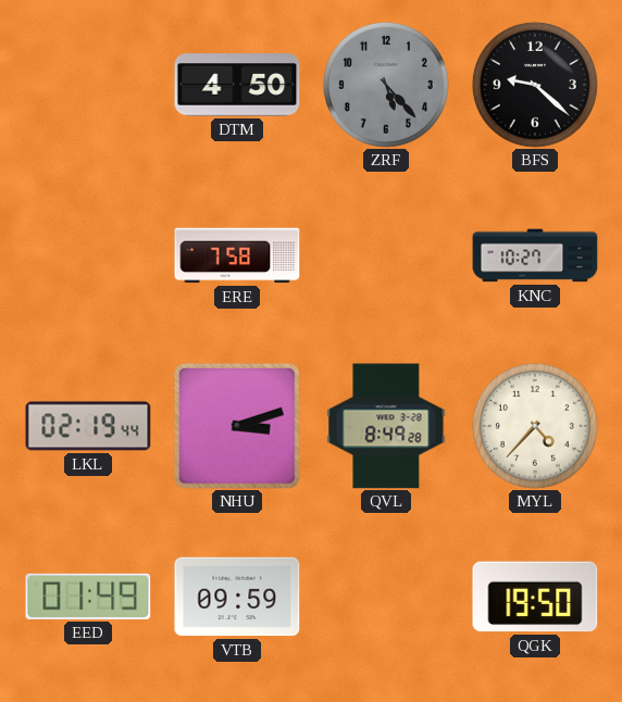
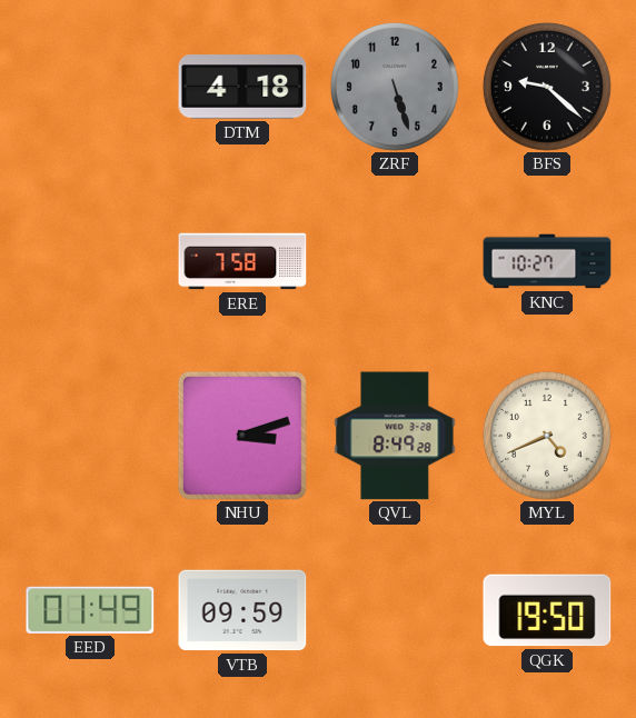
DTM: 4:50 -> 4:18
ZRF: 5:23 -> 5:27
LKL: 02:19 -> none
MYL: 4:37 -> 4:41
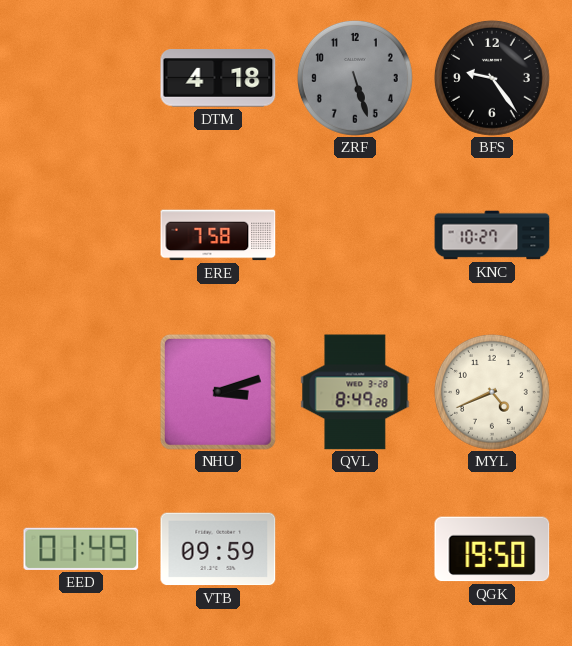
BFS: 9:22 -> 9:24
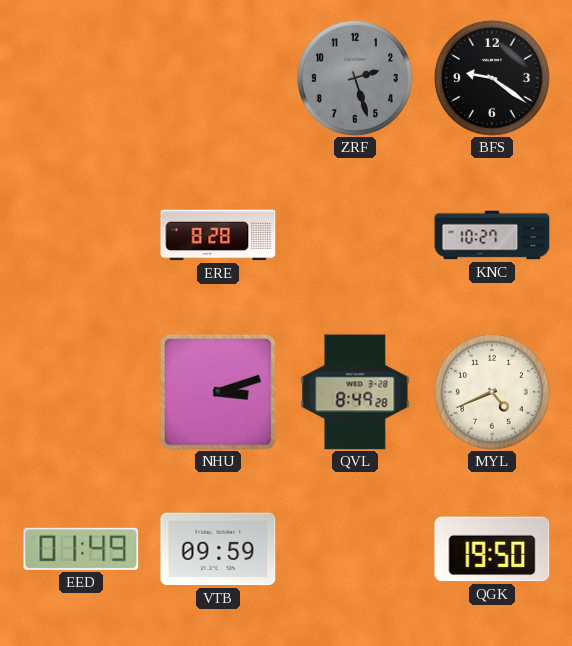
DTM: 4:18 -> none
ZRF: 5:27 -> 2:27
BFS: 9:24 -> 9:21
ERE: 7:58 -> 8:28
